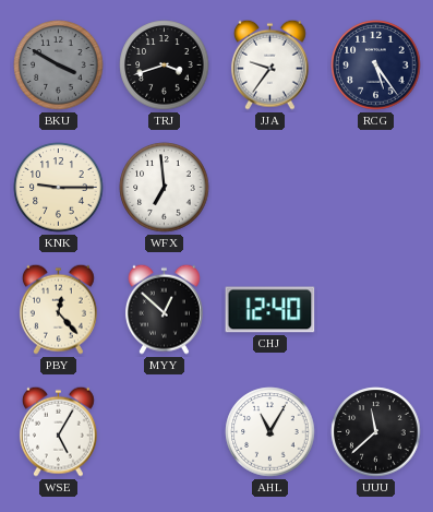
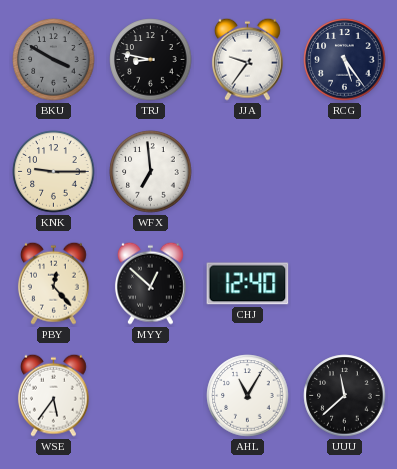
TRJ: 3:42 -> 8:47
WSE: 5:05 -> 5:36
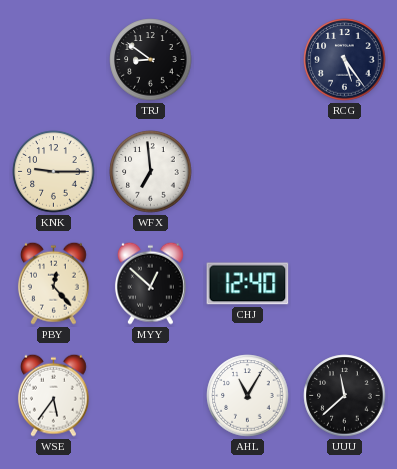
BKU: 3:50 -> none
TRJ: 8:47 -> 8:51
JJA: 9:36 -> none
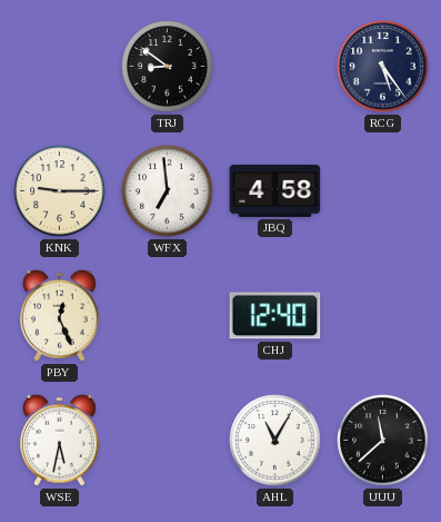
JBQ: none -> 4:58
PBY: 12:23 -> 12:26
MYY: 12:52 -> none
WSE: 5:36 -> 5:32
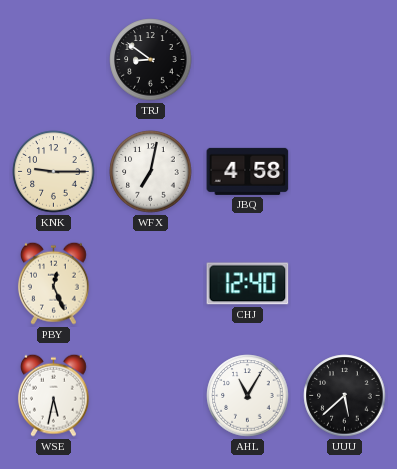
RCG: 5:24 -> none
WFX: 6:59 -> 7:02
UUU: 11:38 -> 5:38
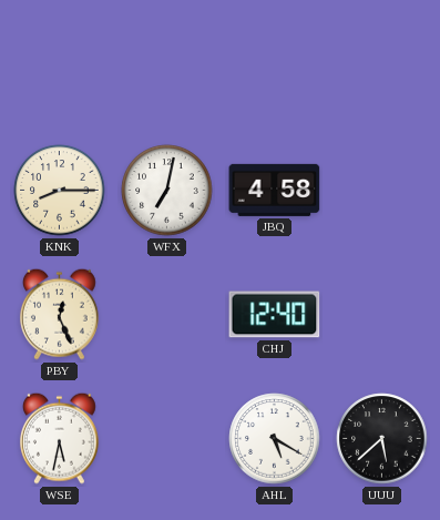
TRJ: 8:51 -> none
KNK: 9:15 -> 8:15
AHL: 11:05 -> 5:20
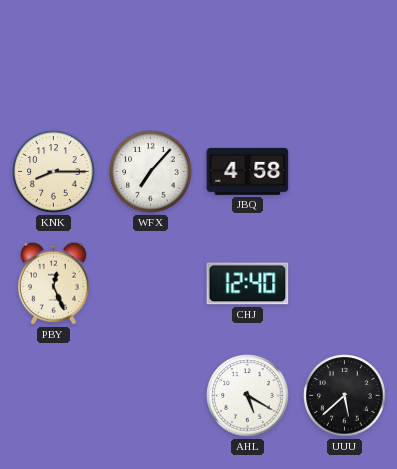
WFX: 7:02 -> 7:07
WSE: 5:32 -> none
